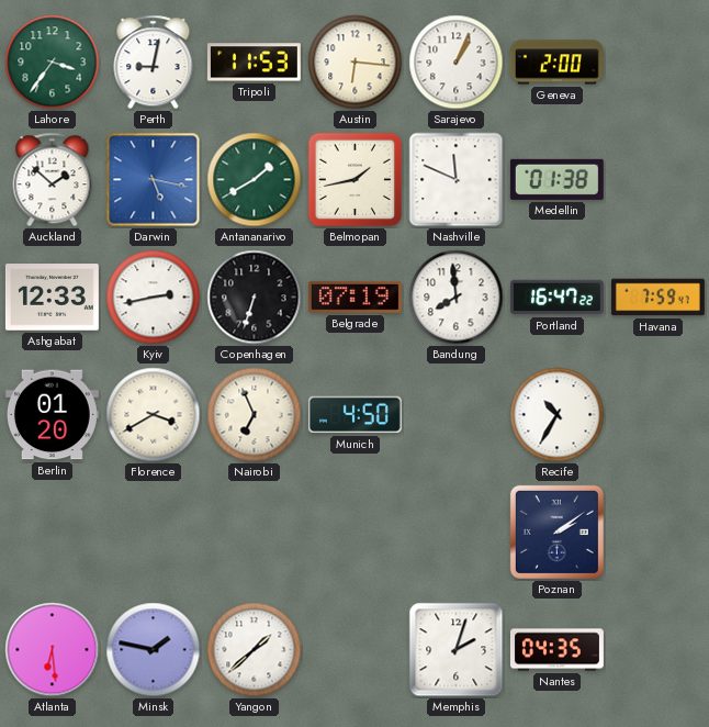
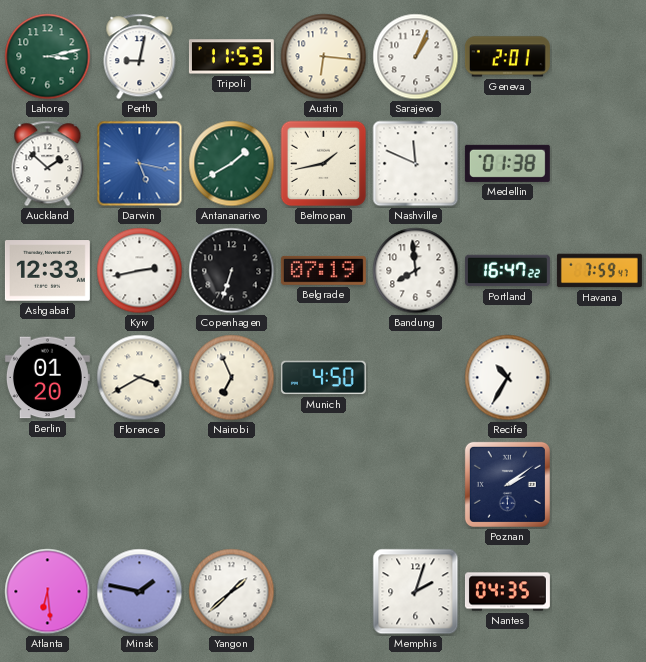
Lahore: 3:36 -> 3:13
Geneva: 2:00 -> 2:01
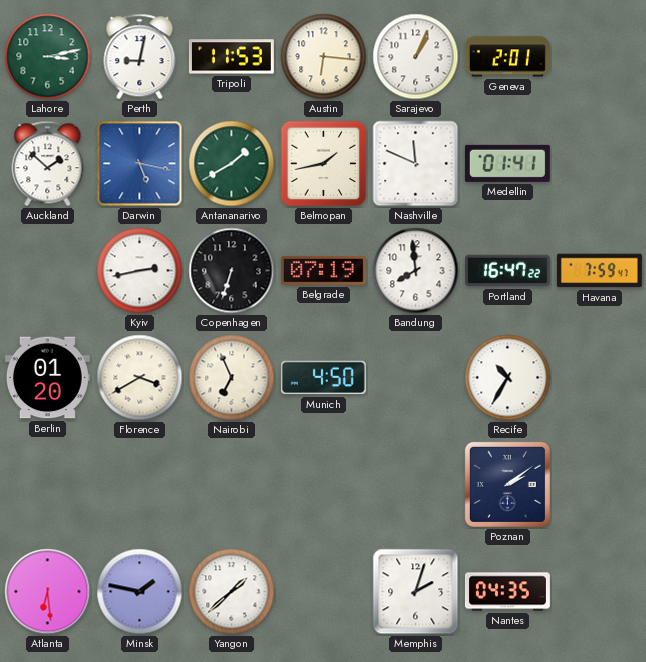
Medellin: 01:38 -> 01:41
Ashgabat: 12:33 -> none
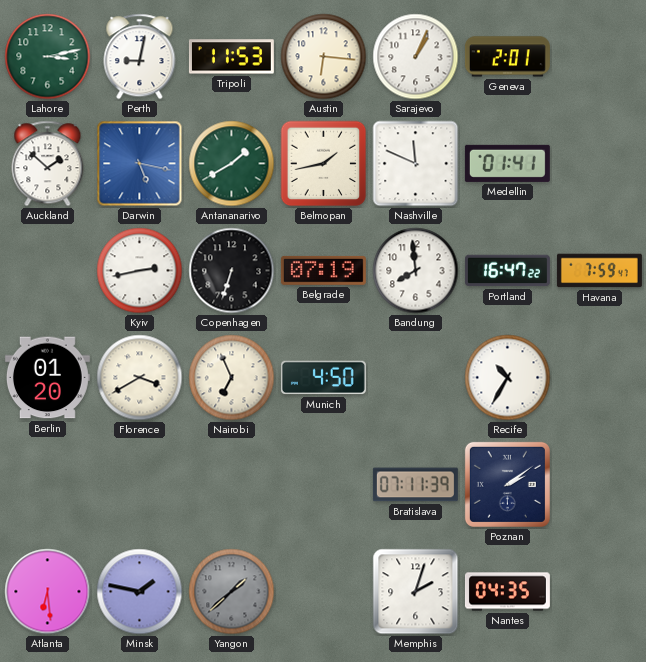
Bratislava: none -> 07:11
Yangon dial: white -> grey
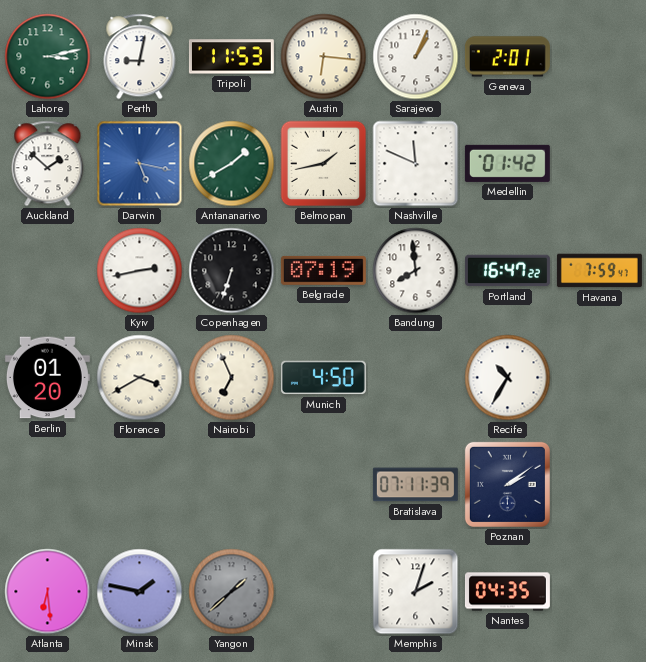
Medellin: 01:41 -> 01:42
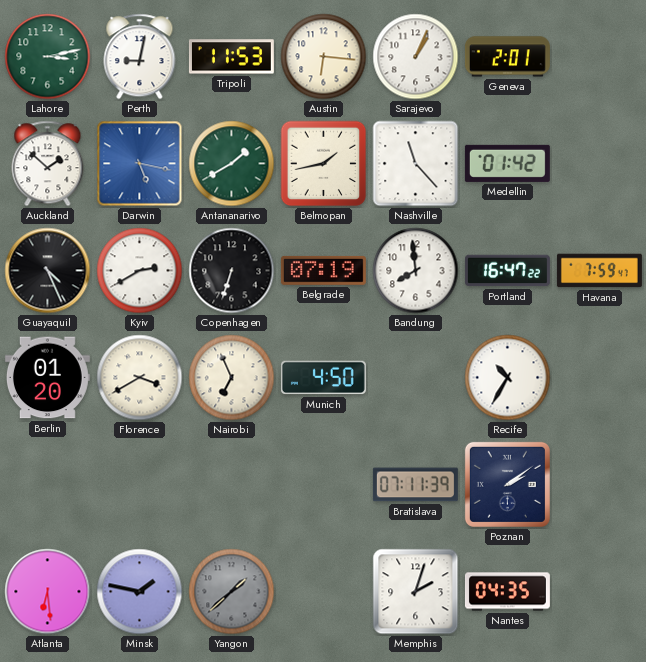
Nashville: 11:49 -> 11:23
Guayaquil: none -> 4:26
Kyiv: 2:43 -> 2:40
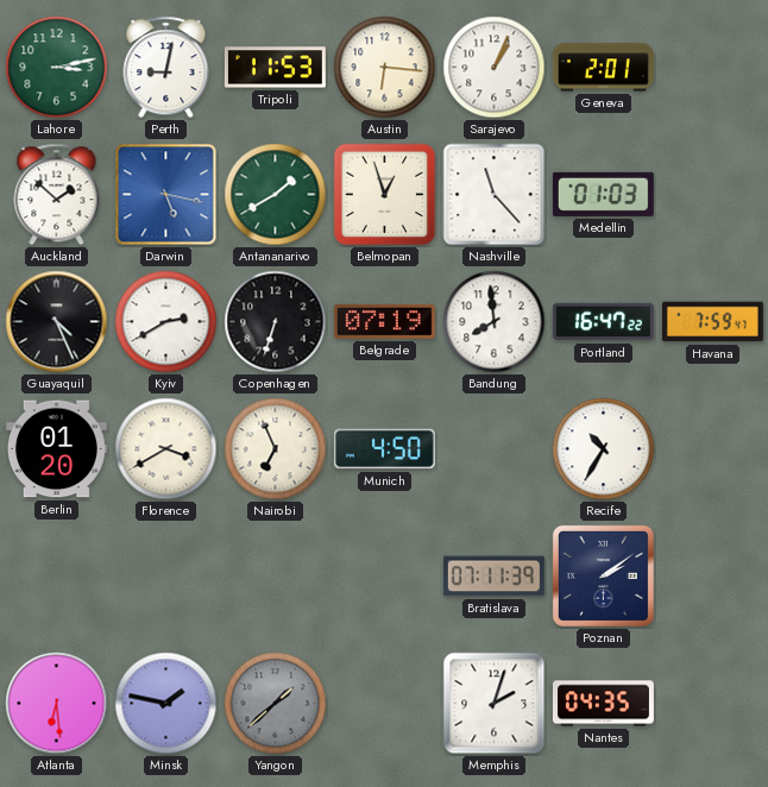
Belmopan: 1:43 -> 12:57
Medellin: 01:42 -> 01:03
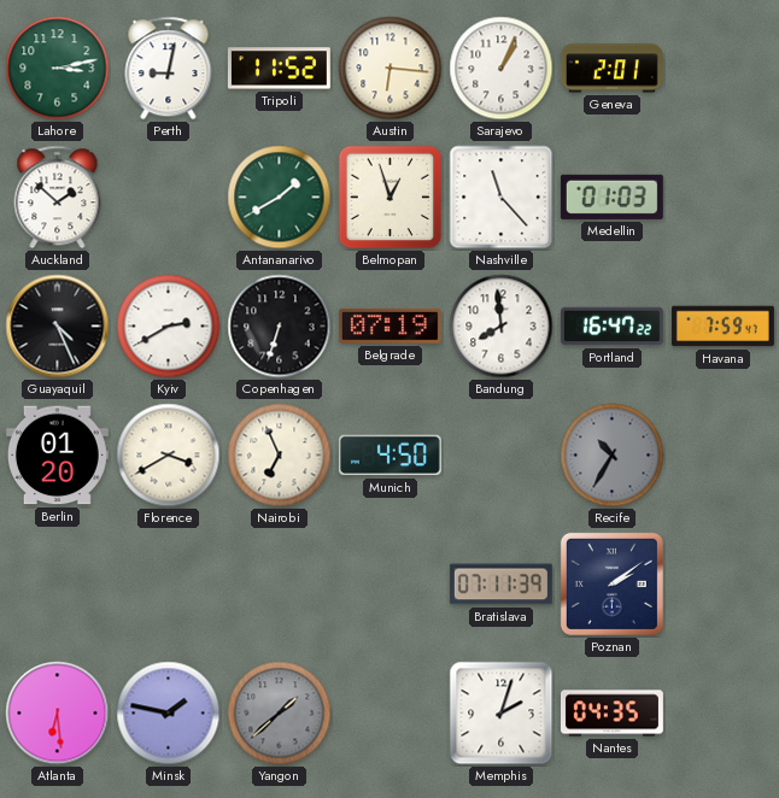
Tripoli: 11:53 -> 11:52
Darwin: 5:17 -> none
Recife dial: white -> grey
